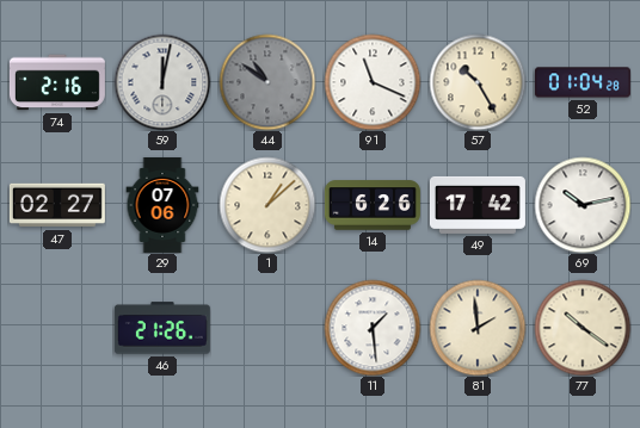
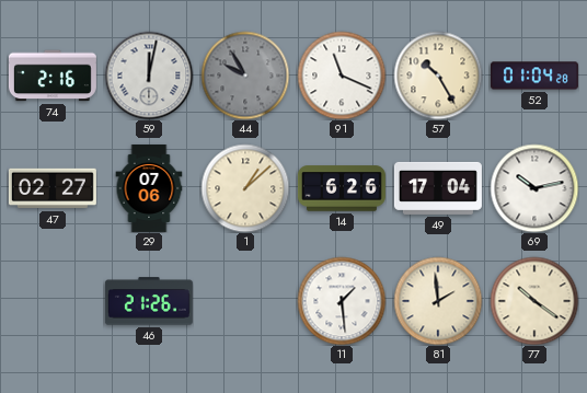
44: 10:51 -> 9:55
49: 17:42 -> 17:04
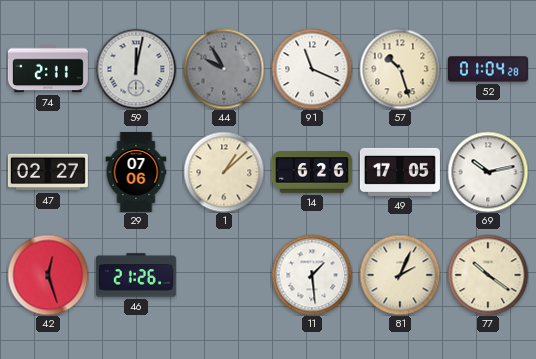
74: 2:16 -> 2:11
57: 10:25 -> 10:27
49: 17:04 -> 17:05
42: none -> 12:27
81: 1:59 -> 2:04
